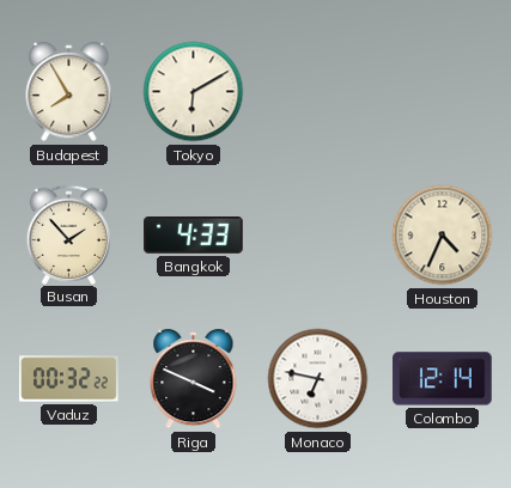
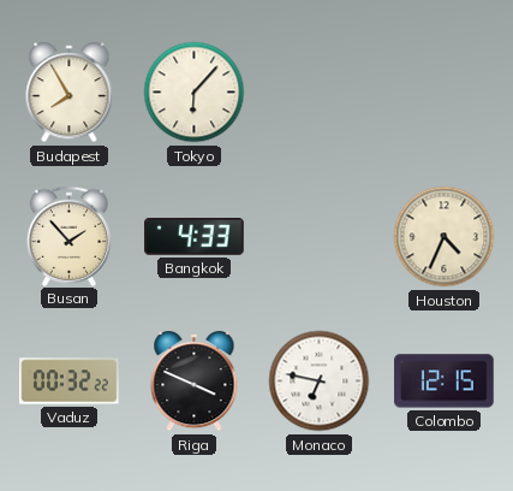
Tokyo: 6:10 -> 6:07
Colombo: 12:14 -> 12:15
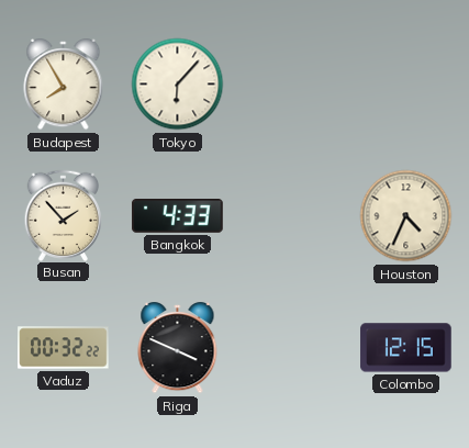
Monaco: 6:47 -> none
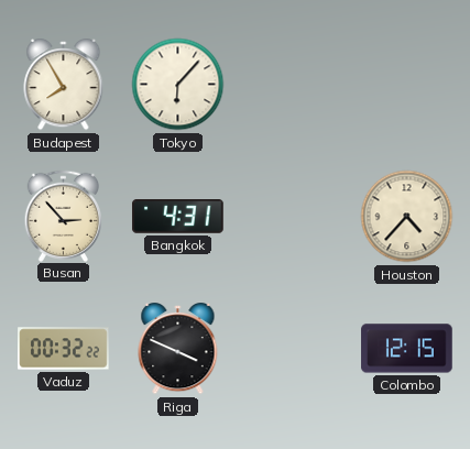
Busan: 1:53 -> 2:53
Bangkok: 4:33 -> 4:31
Houston: 4:34 -> 4:37
